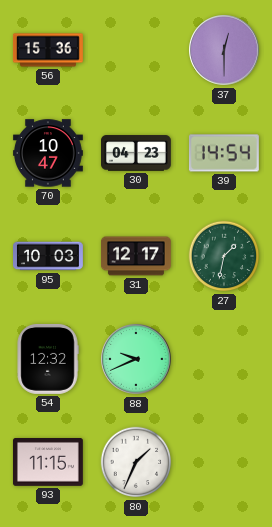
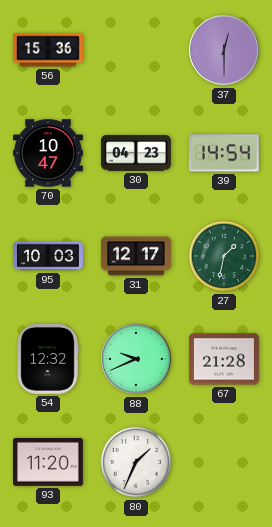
67: none -> 21:28
93: 11:15 -> 11:20
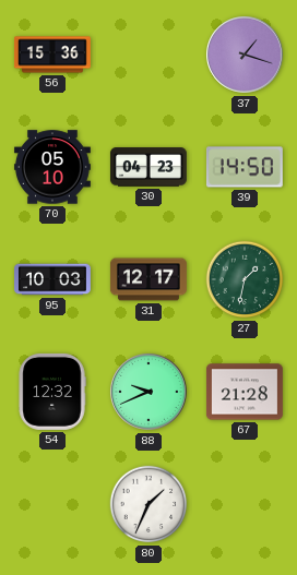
37: 12:30 -> 1:18
70: 10:47 -> 05:10
39: 14:54 -> 14:50
93: 11:20 -> none
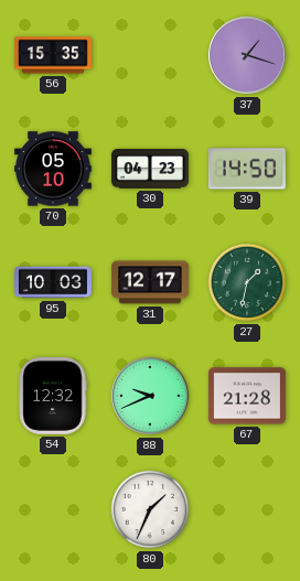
56: 15:36 -> 15:35
